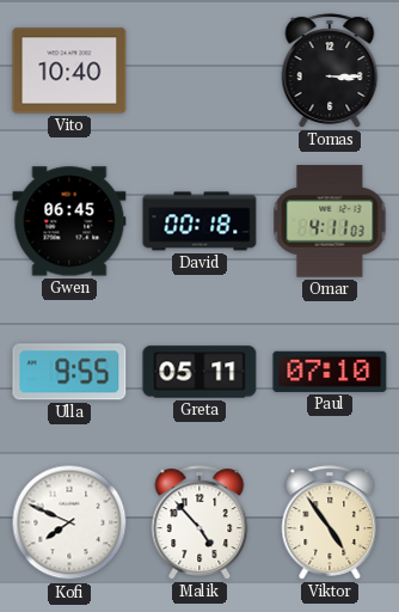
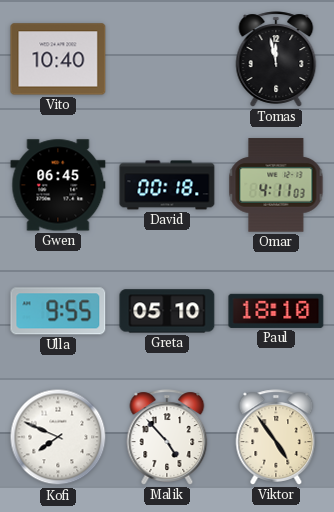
Tomas: 3:15 -> 11:58
Greta: 05:11 -> 05:10
Paul: 07:10 -> 18:10
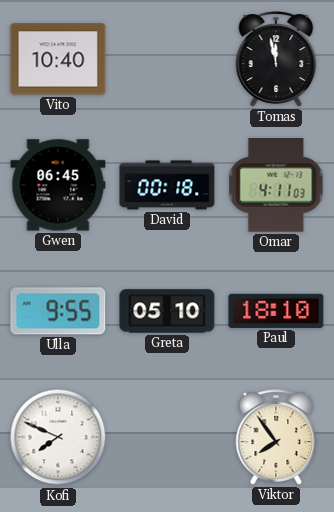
Malik: 4:53 -> none
Viktor: 4:54 -> 7:54
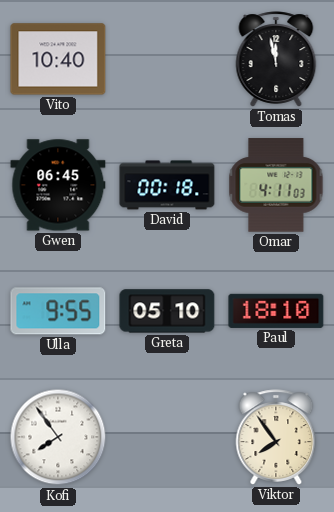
Kofi: 7:49 -> 7:54
